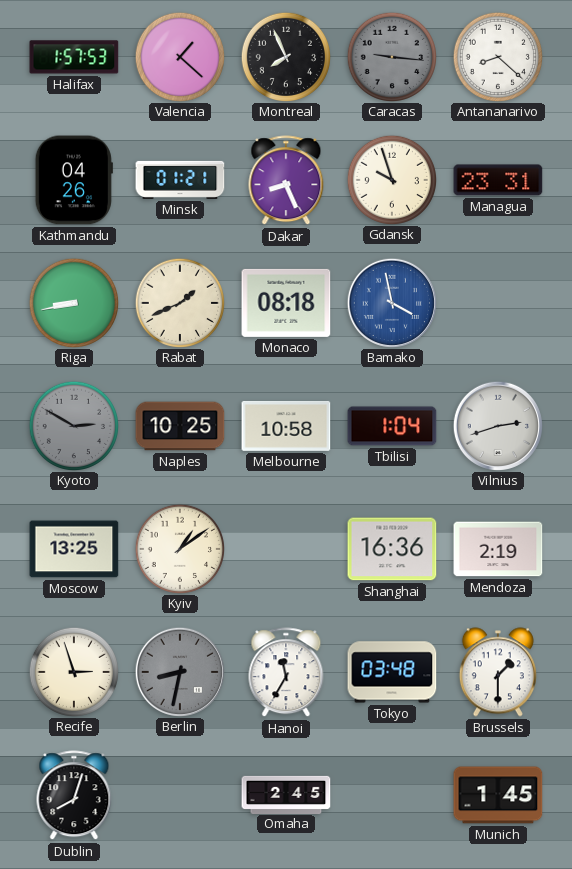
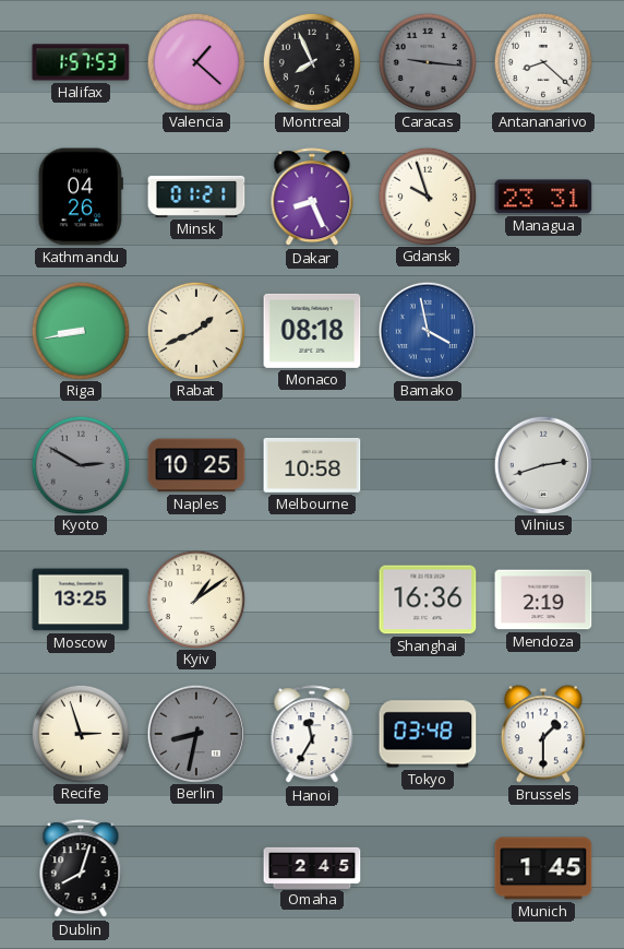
Tbilisi: 1:04 -> none
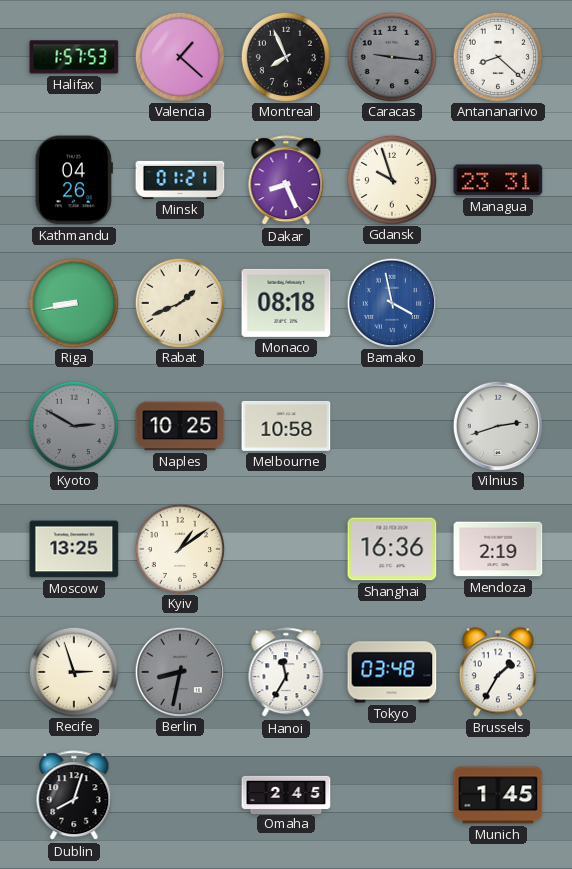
Brussels: 1:30 -> 1:35
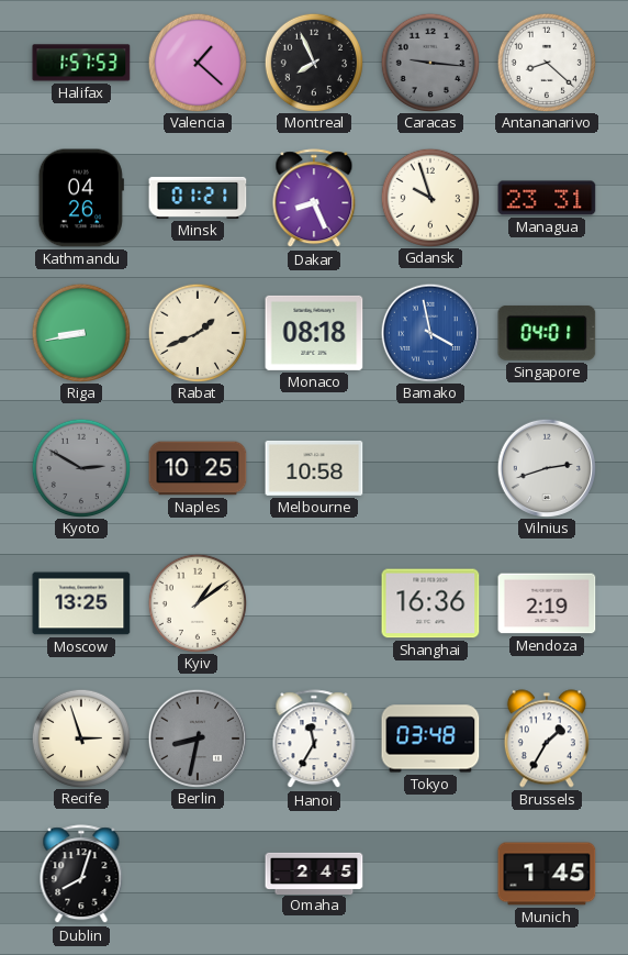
Singapore: none -> 04:01
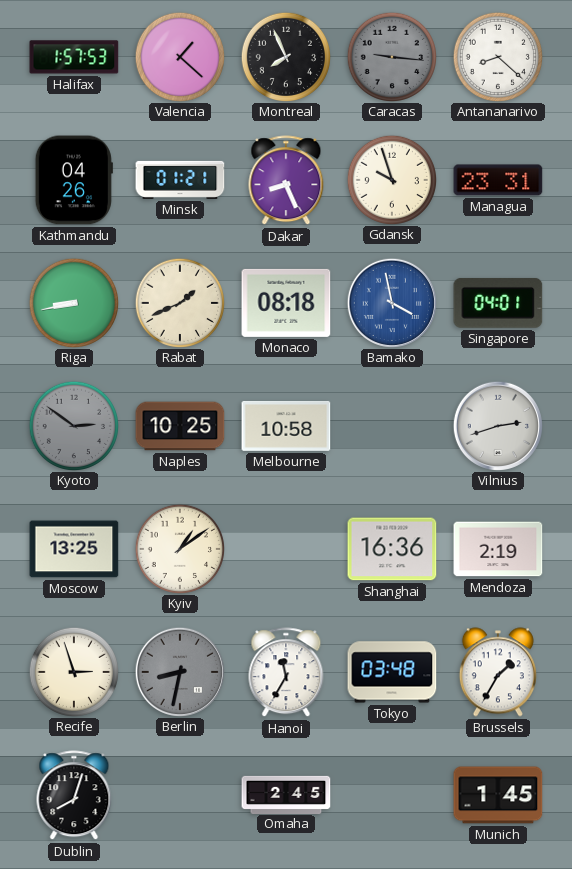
Kyoto: 2:50 -> 2:51
